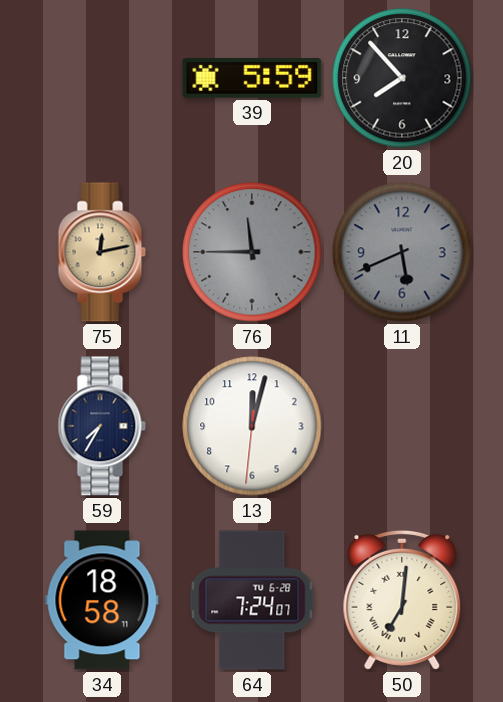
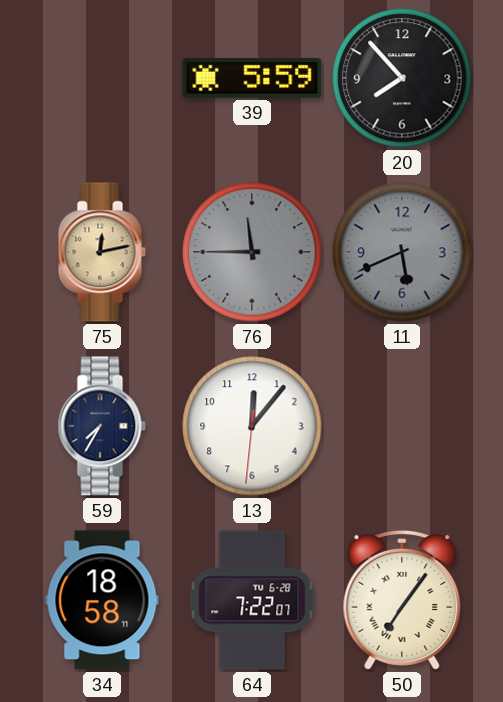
13: 12:02 -> 12:06
64: 7:24 -> 7:22
50: 7:01 -> 7:06
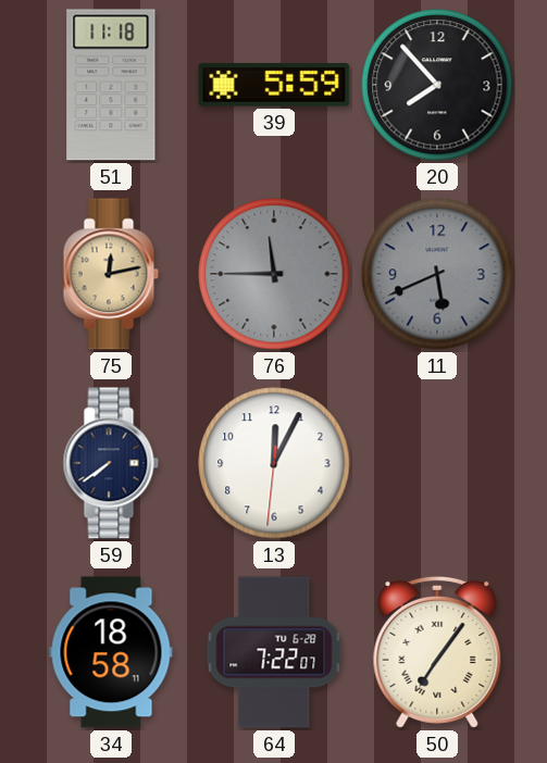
51: none -> 11:18
59: 7:35 -> 7:39
13: 12:06 -> 12:04
